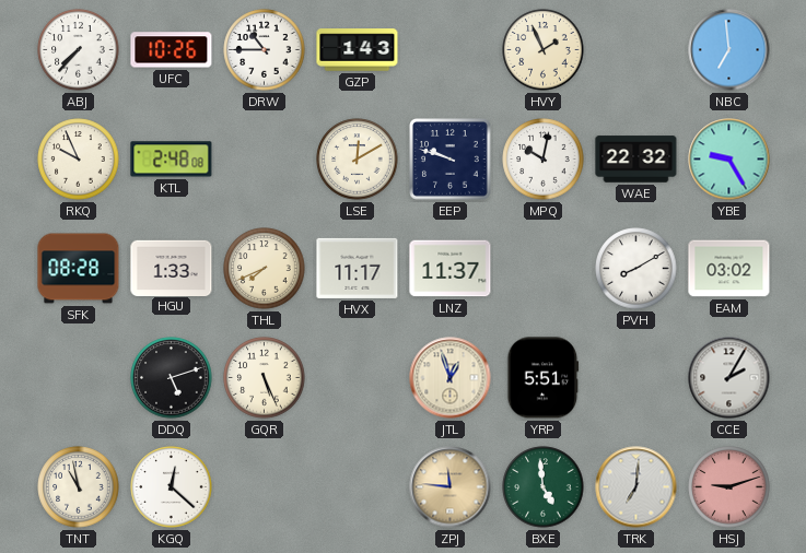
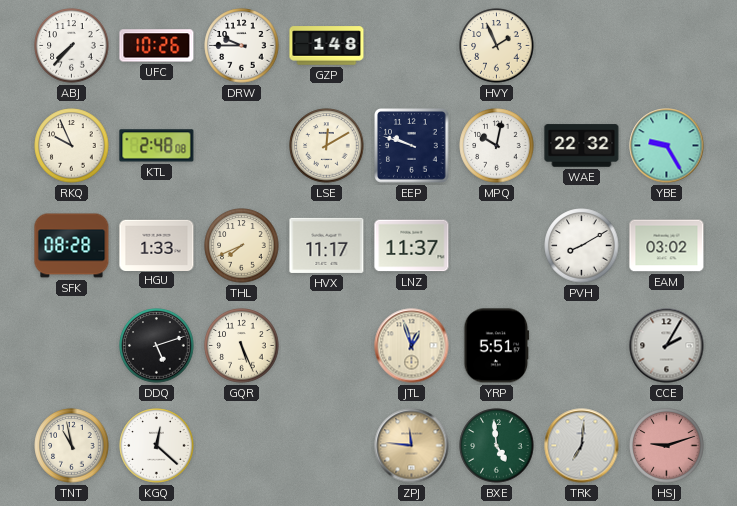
DRW: 10:45 -> 9:45
GZP: 1:43 -> 1:48
NBC: 6:59 -> none
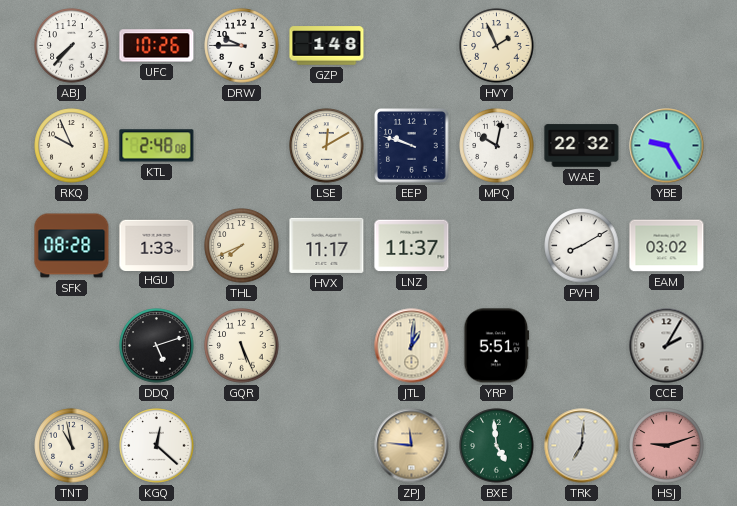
JTL: 12:57 -> 1:01
